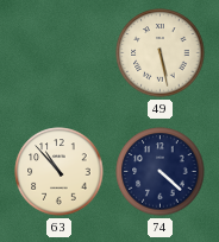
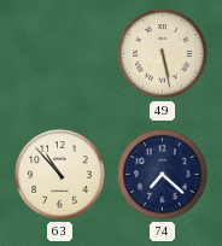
74: 4:22 -> 7:22
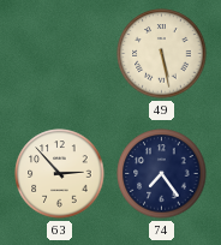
63: 10:53 -> 2:53
74: 7:22 -> 7:24
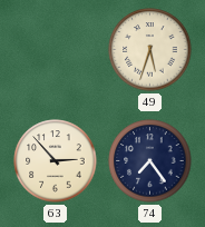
49: 5:28 -> 5:33
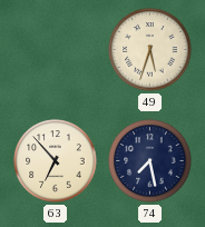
63: 2:53 -> 6:53
74: 7:24 -> 7:28
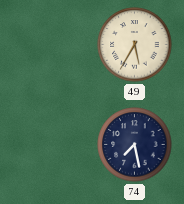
49: 5:33 -> 5:35
63: 6:53 -> none
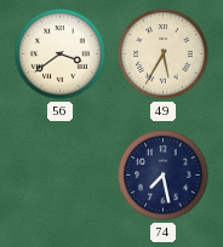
56: none -> 3:39
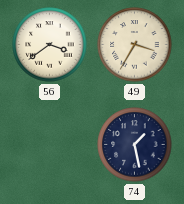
49: 5:35 -> 3:35
74: 7:28 -> 1:28
